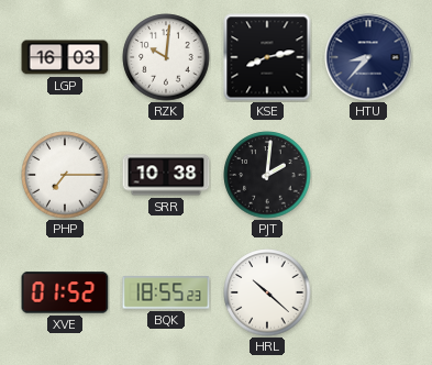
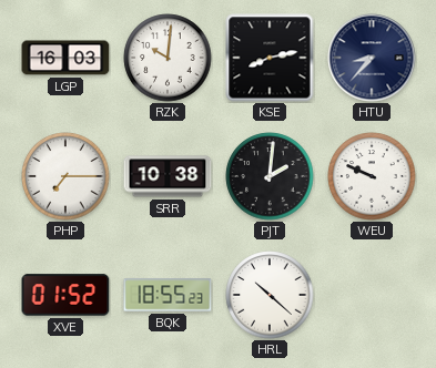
WEU: none -> 9:49
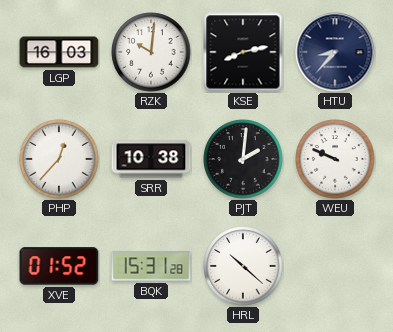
PHP: 7:15 -> 12:37
BQK: 18:55 -> 15:31
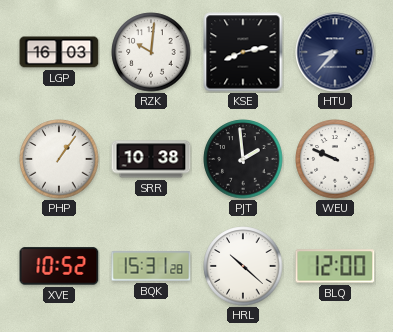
PHP: 12:37 -> 1:06
PJT: 2:01 -> 1:59
XVE: 01:52 -> 10:52
BLQ: none -> 12:00
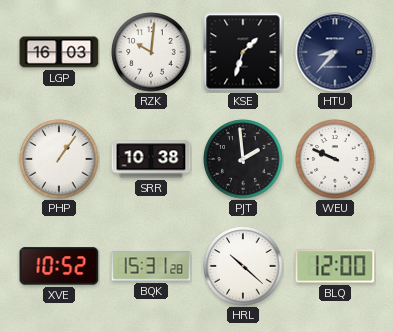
KSE: 8:13 -> 1:33
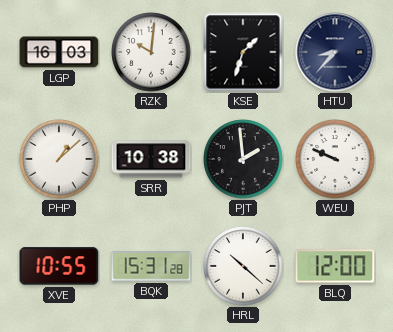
PHP: 1:06 -> 1:08
XVE: 10:52 -> 10:55
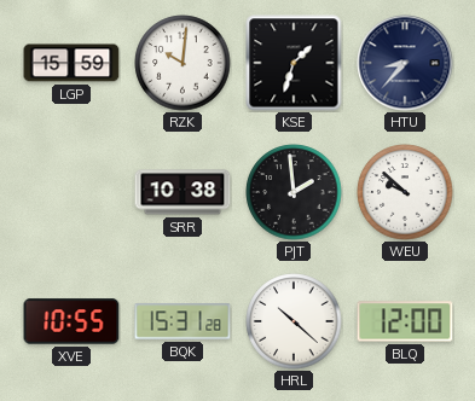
LGP: 16:03 -> 15:59
PHP: 1:08 -> none
WEU: 9:49 -> 9:52
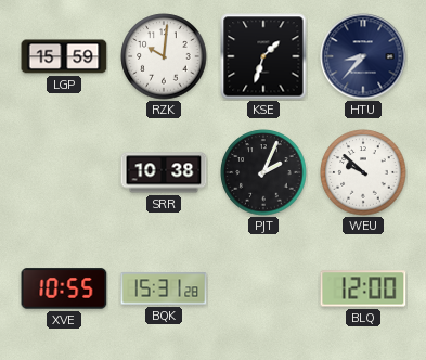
PJT: 1:59 -> 2:04
HRL: 10:22 -> none
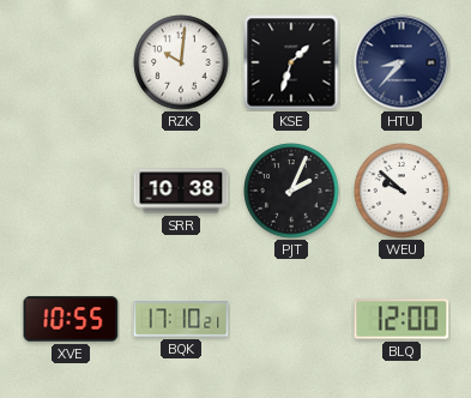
LGP: 15:59 -> none
BQK: 15:31 -> 17:10
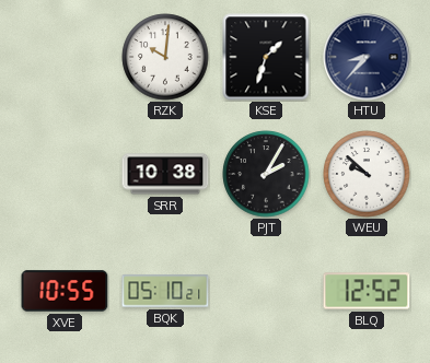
PJT: 2:04 -> 2:05
BQK: 17:10 -> 05:10
BLQ: 12:00 -> 12:52
